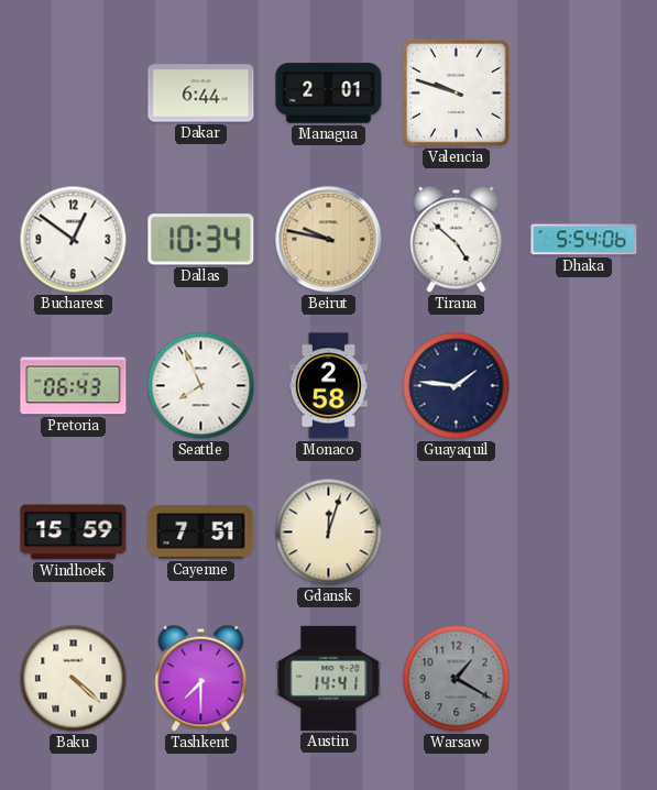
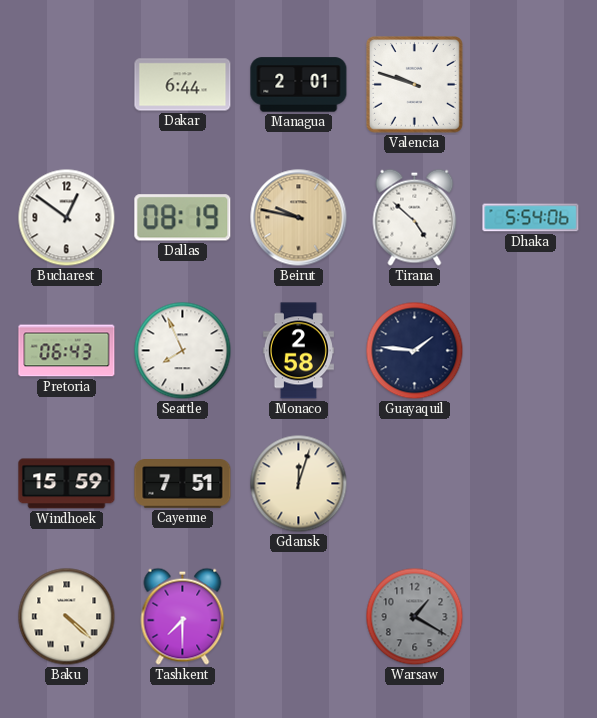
Dallas: 10:34 -> 08:19
Austin: 14:41 -> none
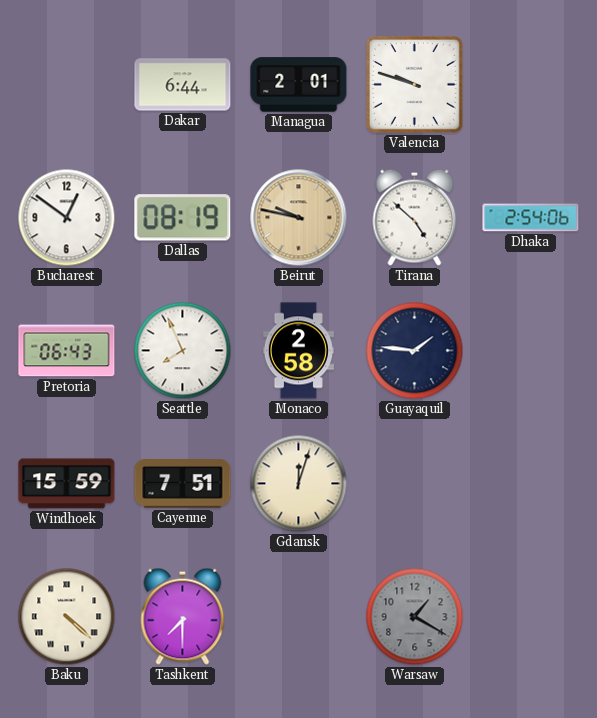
Dhaka: 5:54 -> 2:54
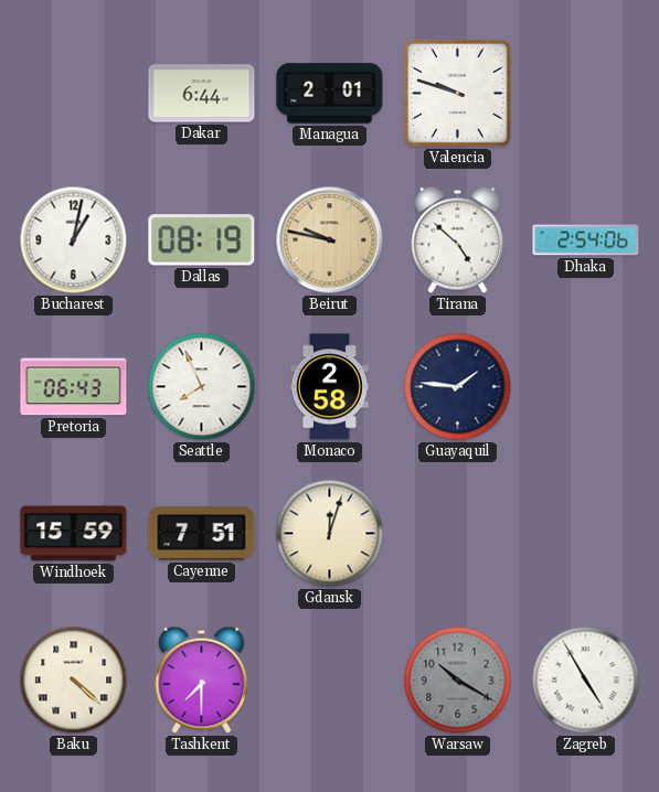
Bucharest: 12:51 -> 1:02
Warsaw: 1:20 -> 10:20
Zagreb: none -> 4:55
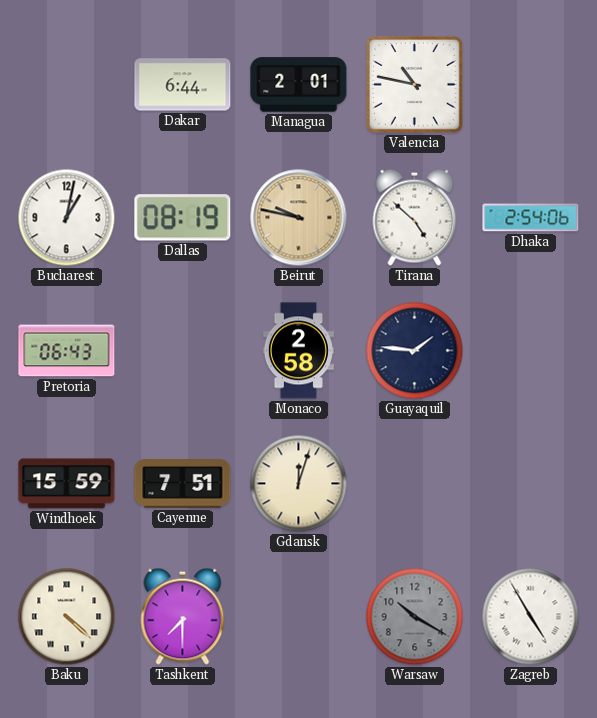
Valencia: 9:48 -> 10:47
Seattle: 7:56 -> none
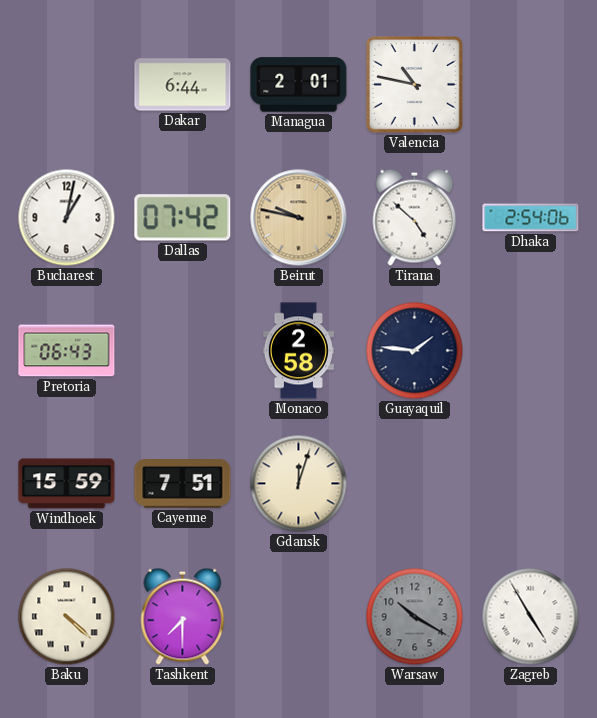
Dallas: 08:19 -> 07:42
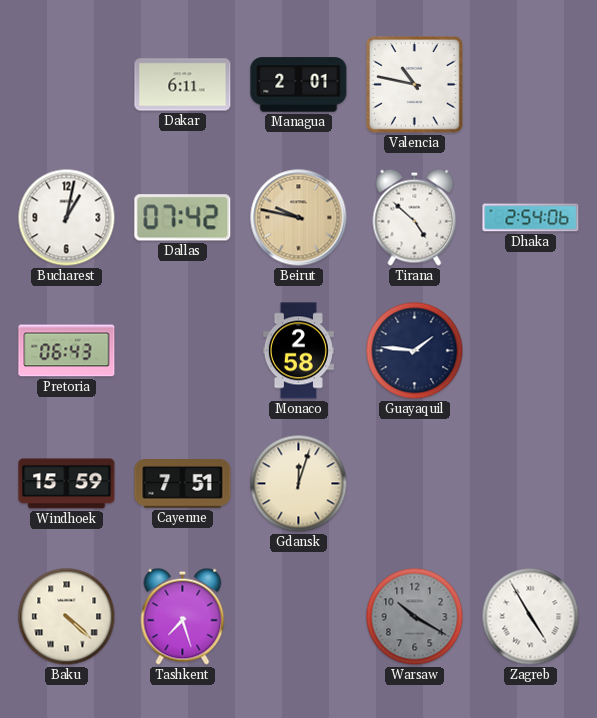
Dakar: 6:44 -> 6:11
Tashkent: 7:30 -> 7:27
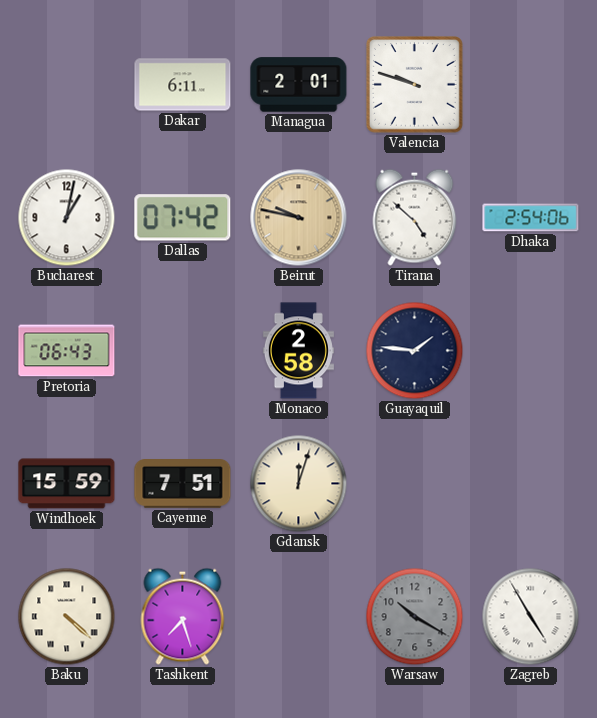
Valencia: 10:47 -> 9:48
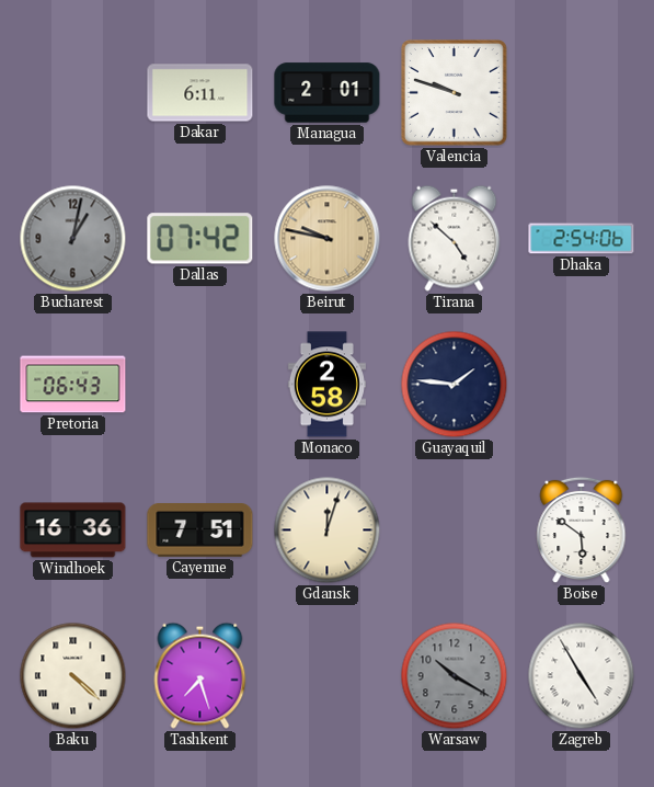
Bucharest dial: white -> grey
Windhoek: 15:59 -> 16:36
Boise: none -> 5:51
